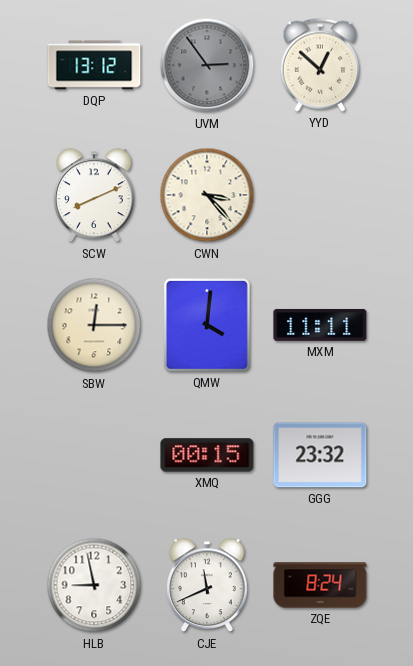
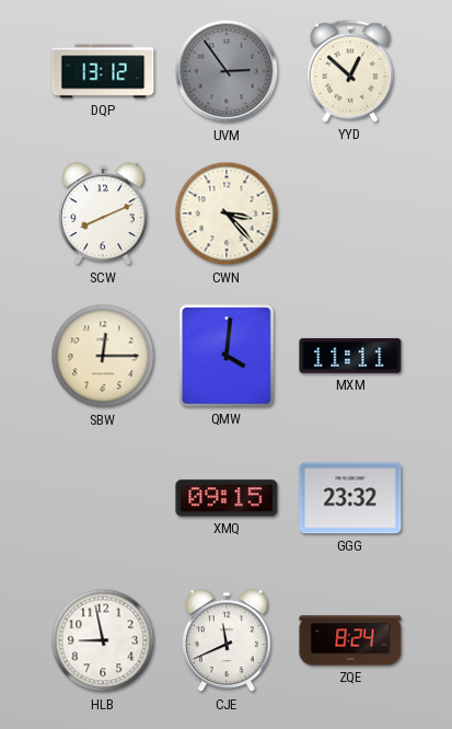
XMQ: 00:15 -> 09:15
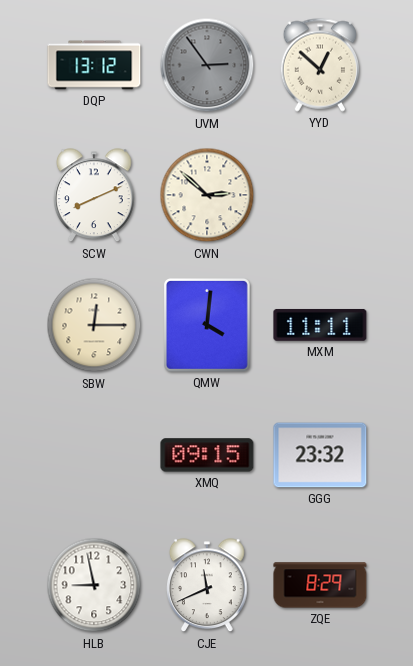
CWN: 3:23 -> 2:52
ZQE: 8:24 -> 8:29
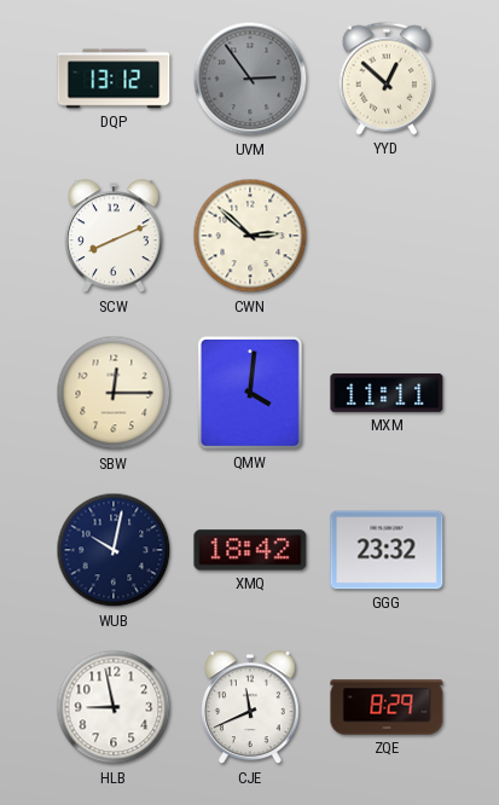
WUB: none -> 10:02
XMQ: 09:15 -> 18:42
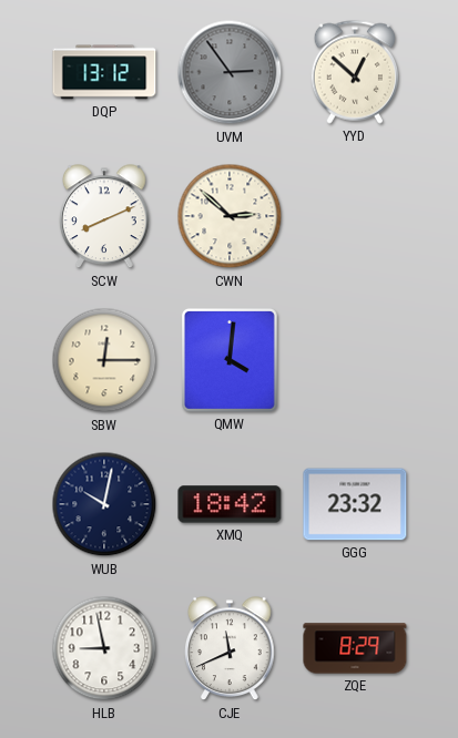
MXM: 11:11 -> none
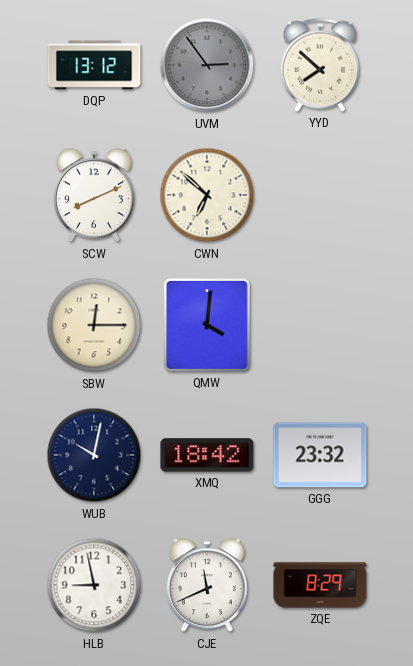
YYD: 12:52 -> 7:52
CWN: 2:52 -> 6:52
